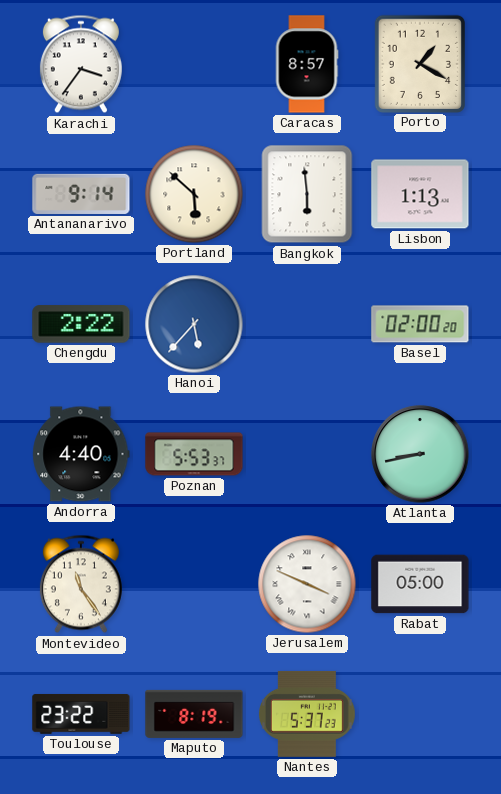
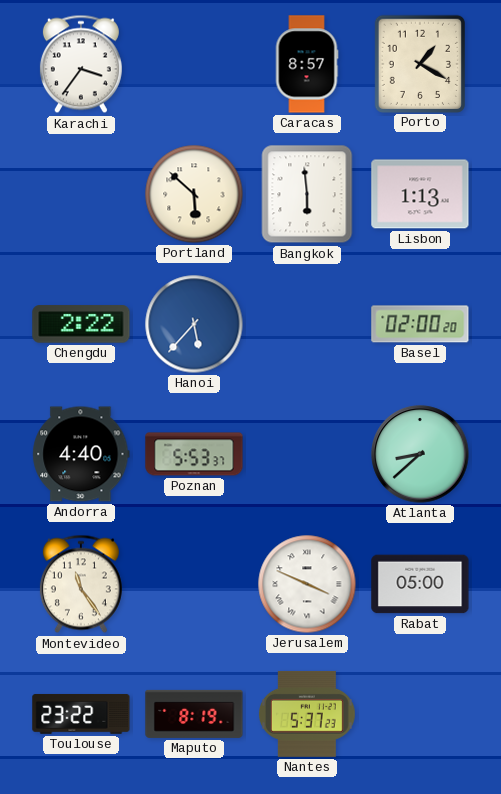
Antananarivo: 9:14 -> none
Atlanta: 8:43 -> 8:38
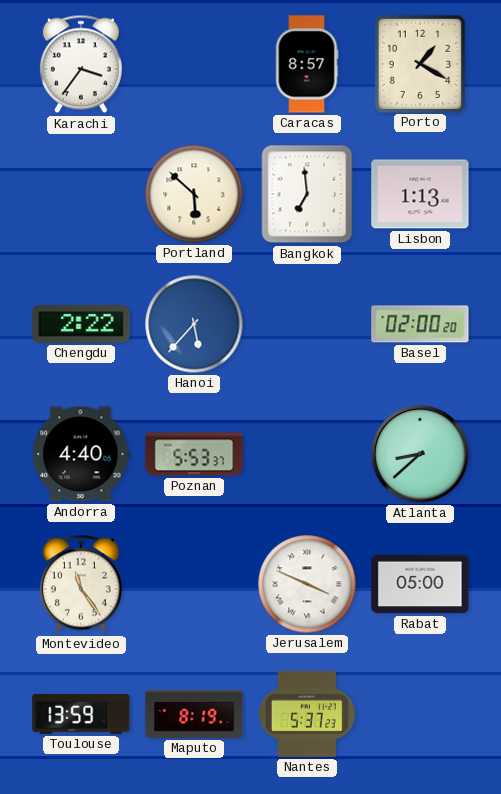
Bangkok: 5:59 -> 6:59
Toulouse: 23:22 -> 13:59
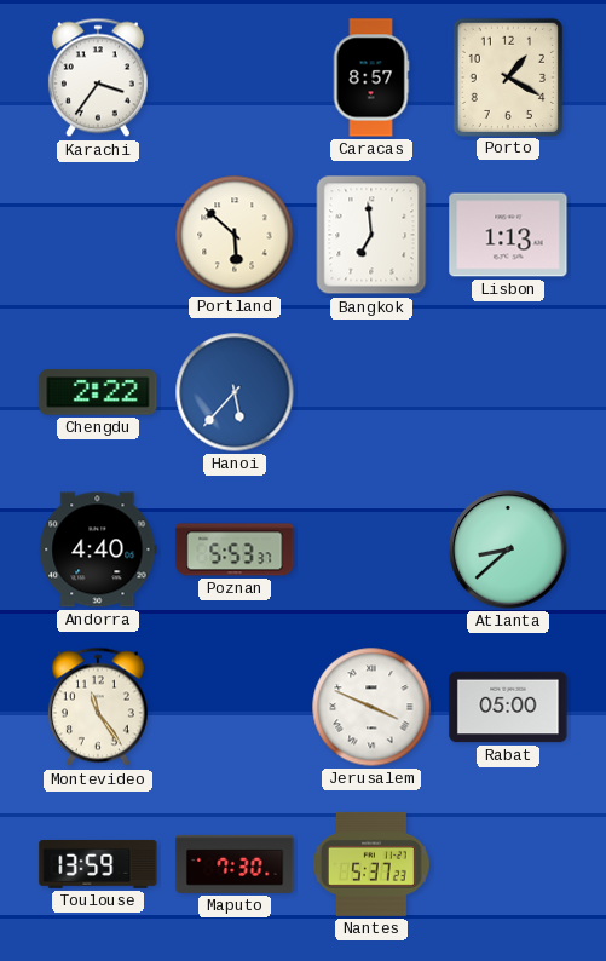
Basel: 02:00 -> none
Maputo: 8:19 -> 7:30
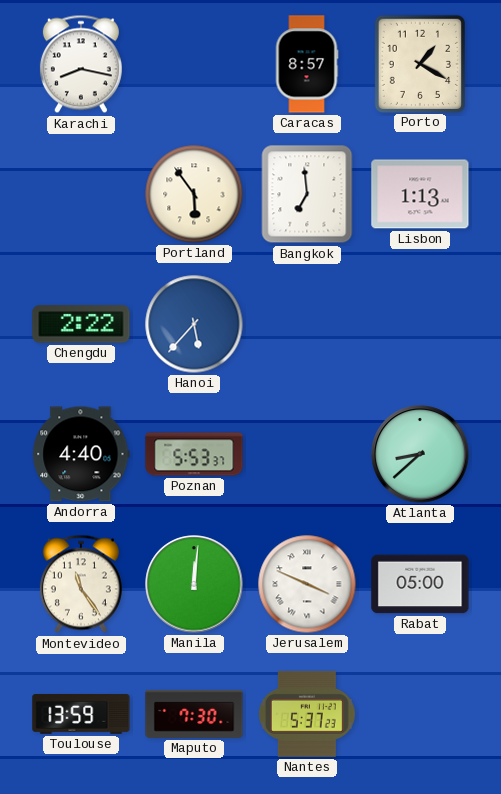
Karachi: 3:36 -> 8:17
Portland: 5:52 -> 5:54
Manila: none -> 12:01
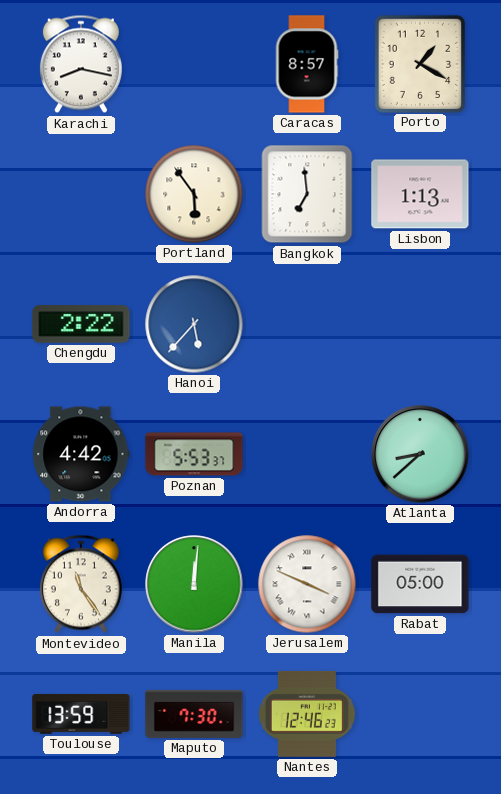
Andorra: 4:40 -> 4:42
Nantes: 5:37 -> 12:46
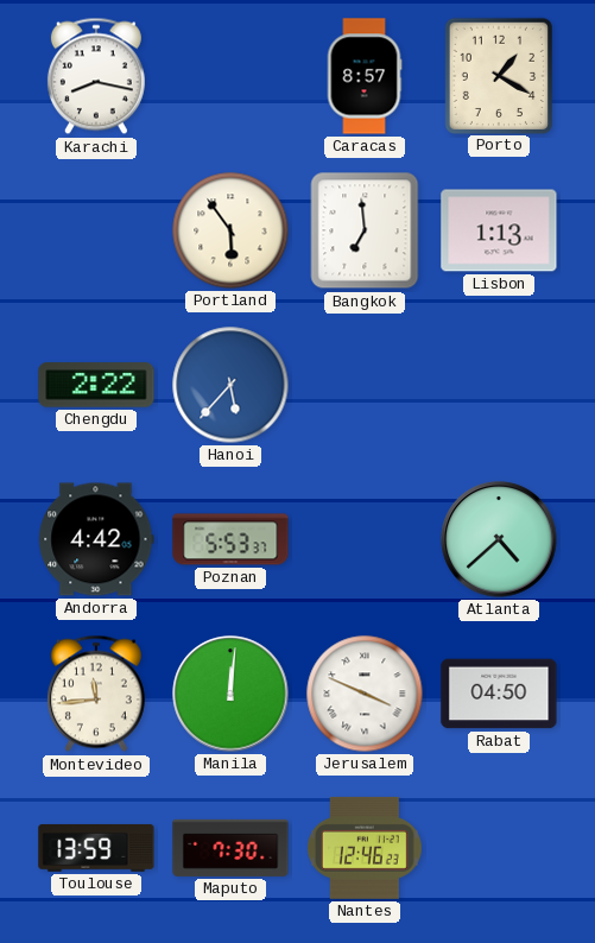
Atlanta: 8:38 -> 4:38
Montevideo: 11:24 -> 11:44
Rabat: 05:00 -> 04:50
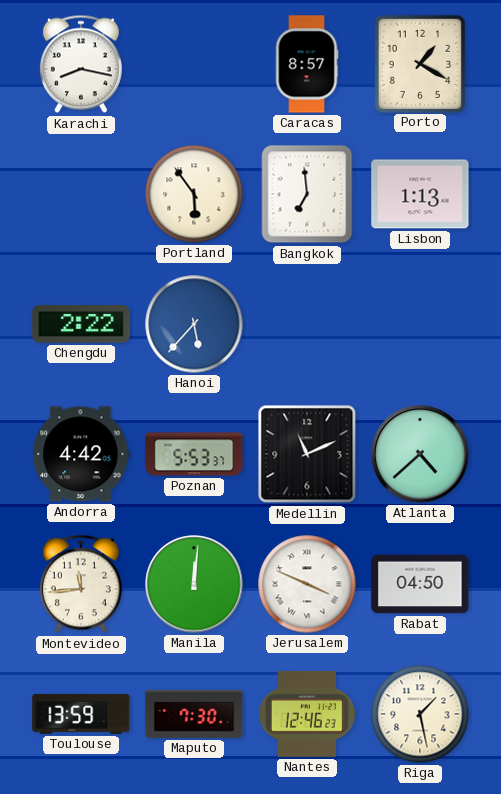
Medellin: none -> 11:11
Riga: none -> 1:28
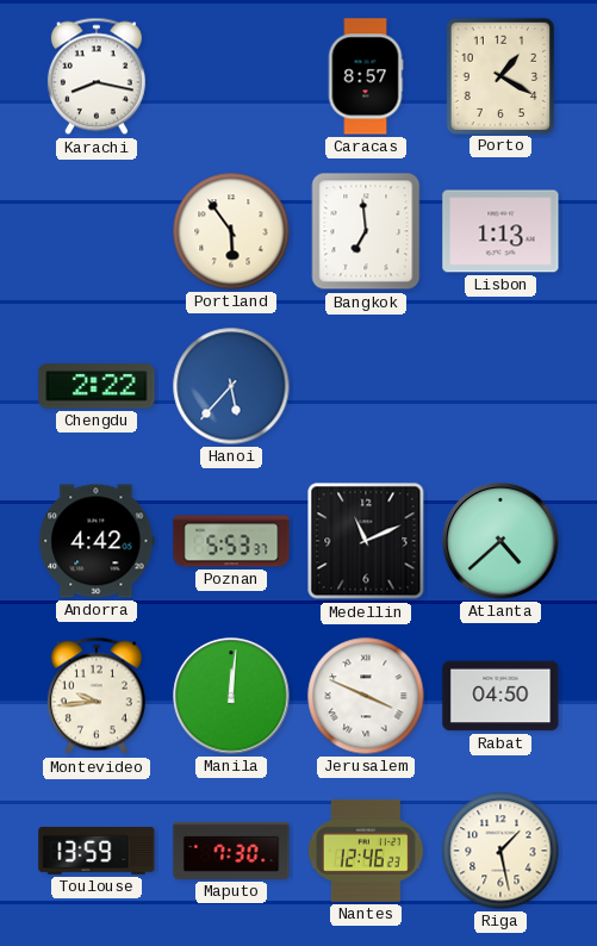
Montevideo: 11:44 -> 9:44
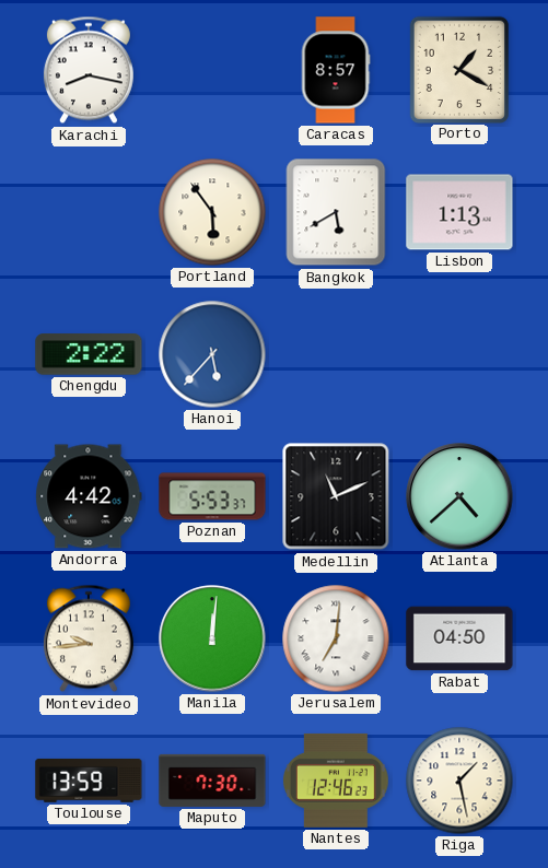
Bangkok: 6:59 -> 5:40
Jerusalem: 3:49 -> 7:01
